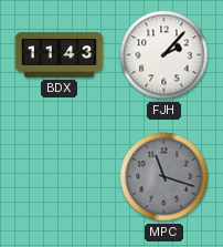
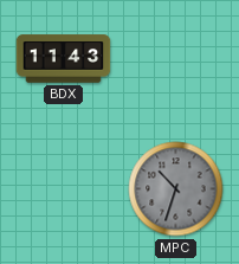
FJH: 2:07 -> none
MPC: 11:18 -> 10:33
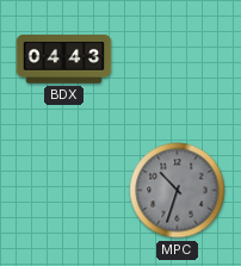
BDX: 11:43 -> 04:43
